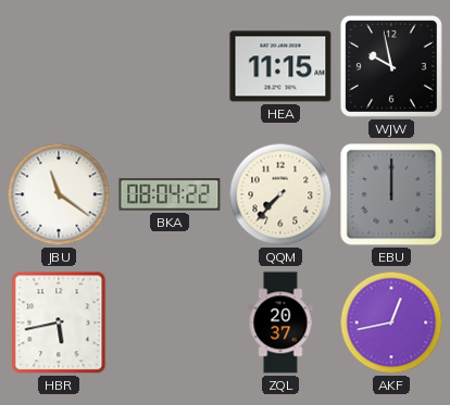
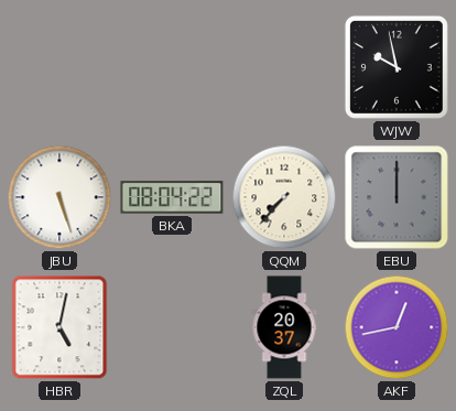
HEA: 11:15 -> none
JBU: 11:21 -> 5:27
HBR: 5:43 -> 5:02
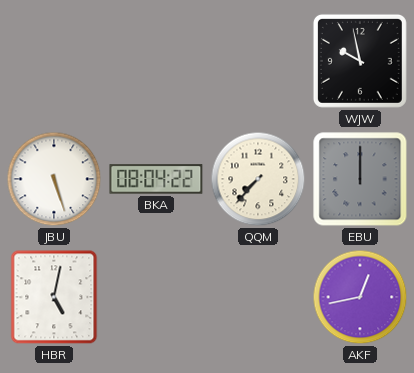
ZQL: 20:37 -> none
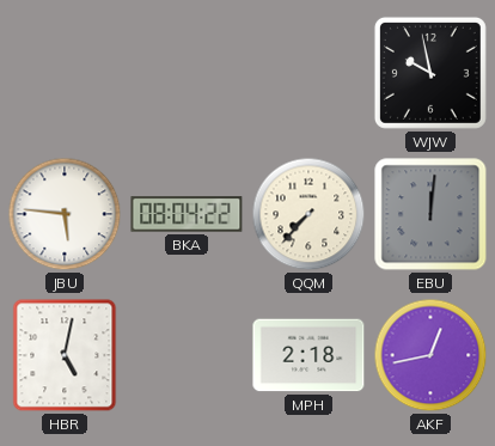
JBU: 5:27 -> 5:46
EBU: 12:00 -> 12:01
MPH: none -> 2:18
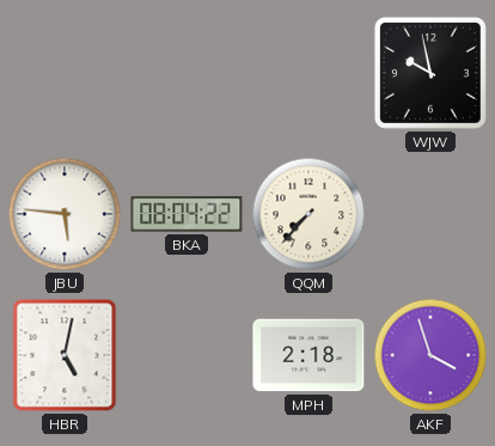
EBU: 12:01 -> none
AKF: 12:43 -> 3:57
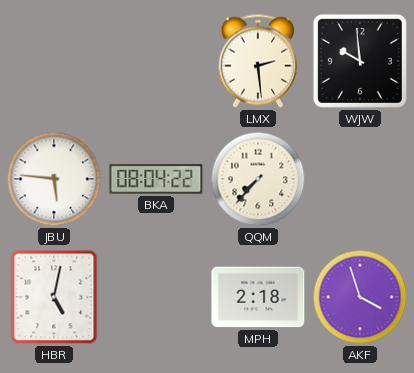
LMX: none -> 2:29
WJW: 9:58 -> 9:59
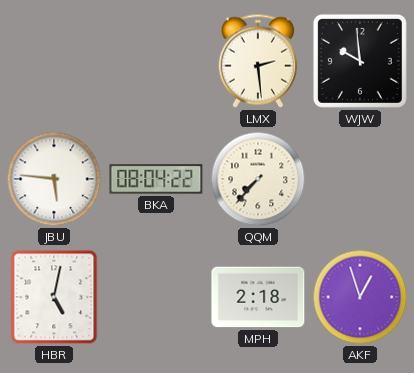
AKF: 3:57 -> 12:57
